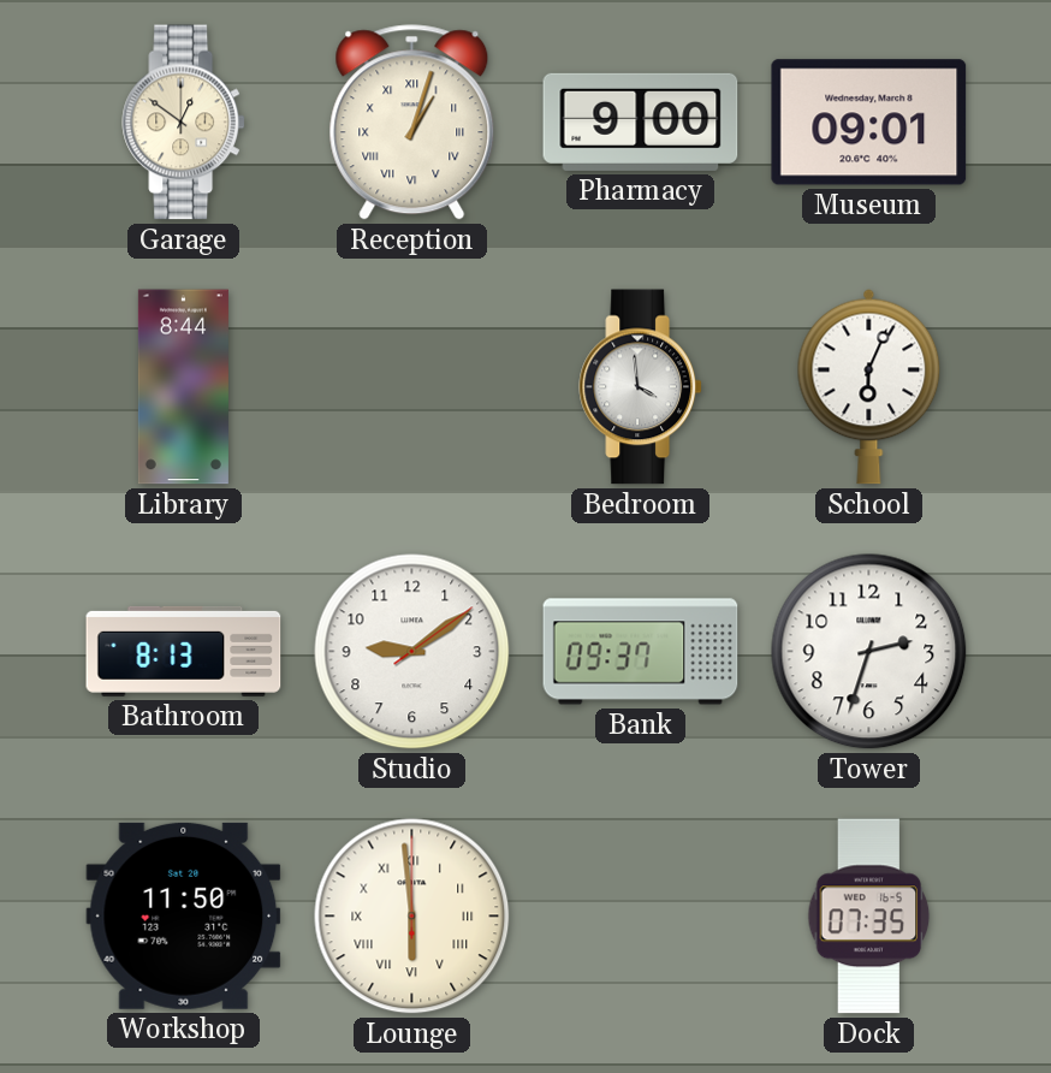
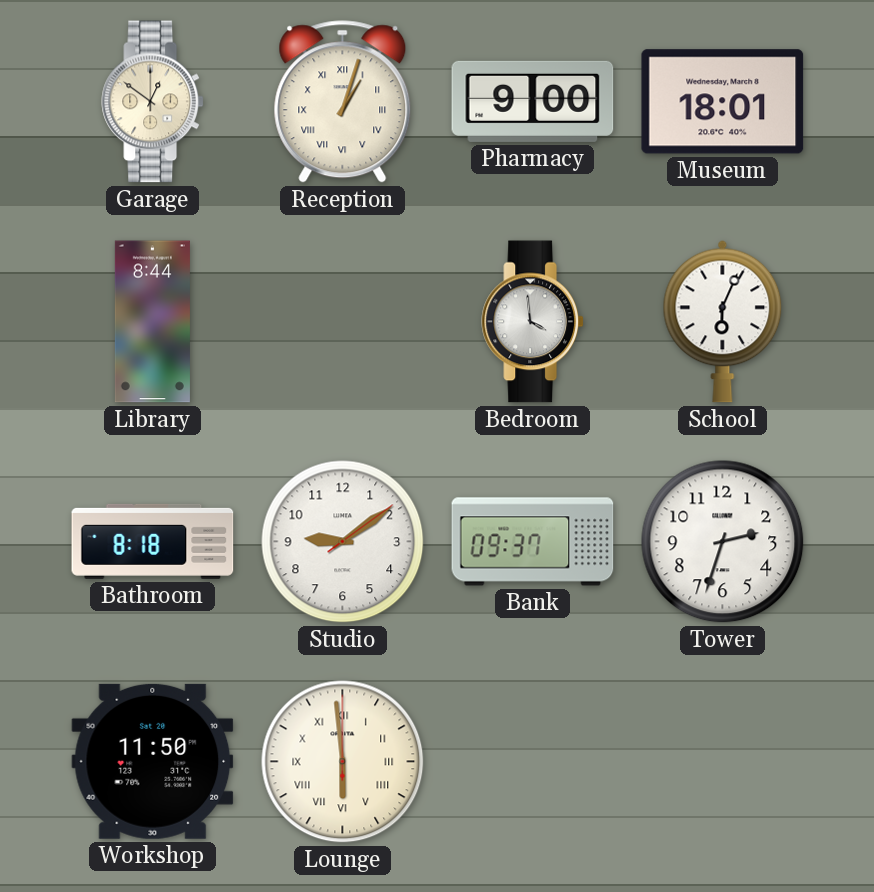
Museum: 09:01 -> 18:01
Bathroom: 8:13 -> 8:18
Dock: 07:35 -> none
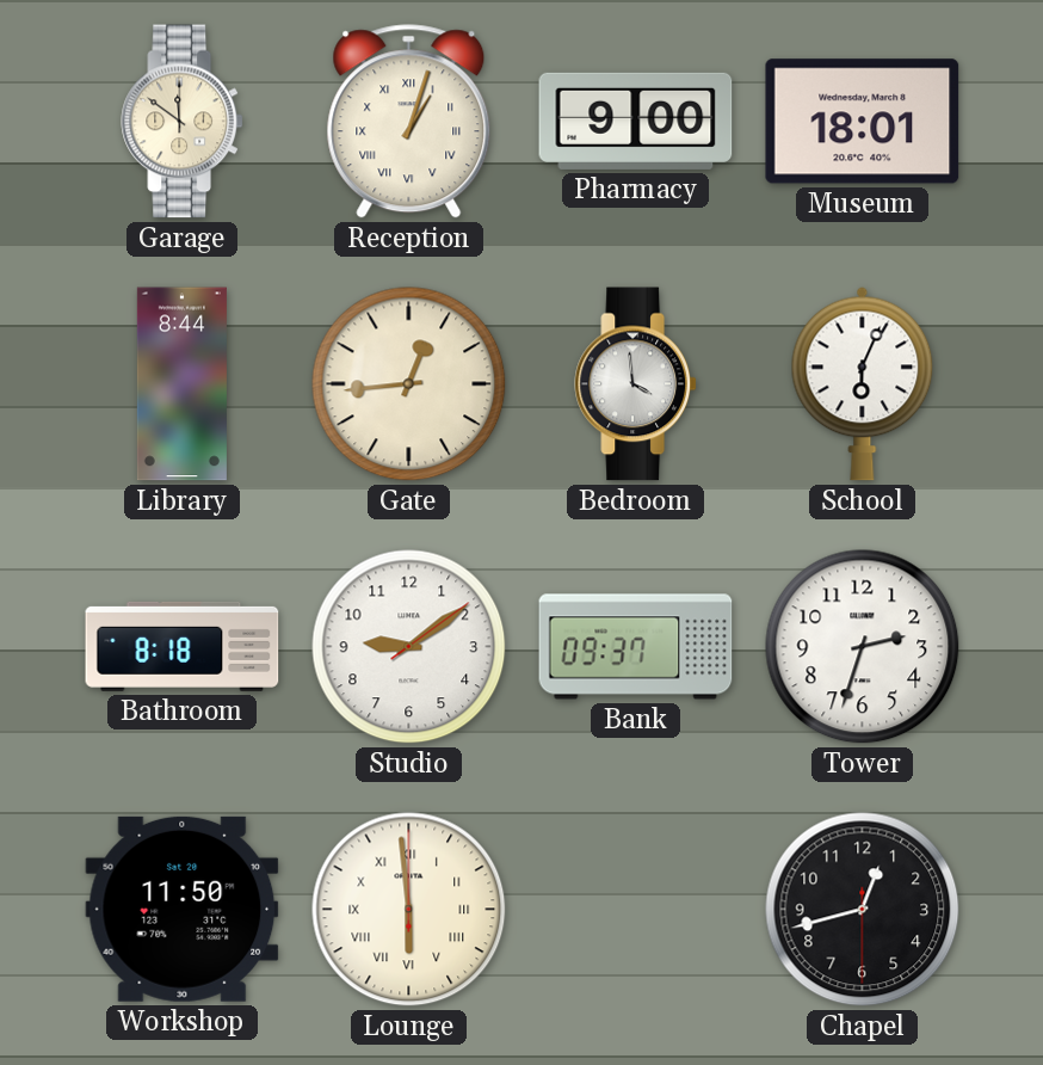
Garage: 12:51 -> 11:51
Gate: none -> 12:44
Chapel: none -> 12:42
